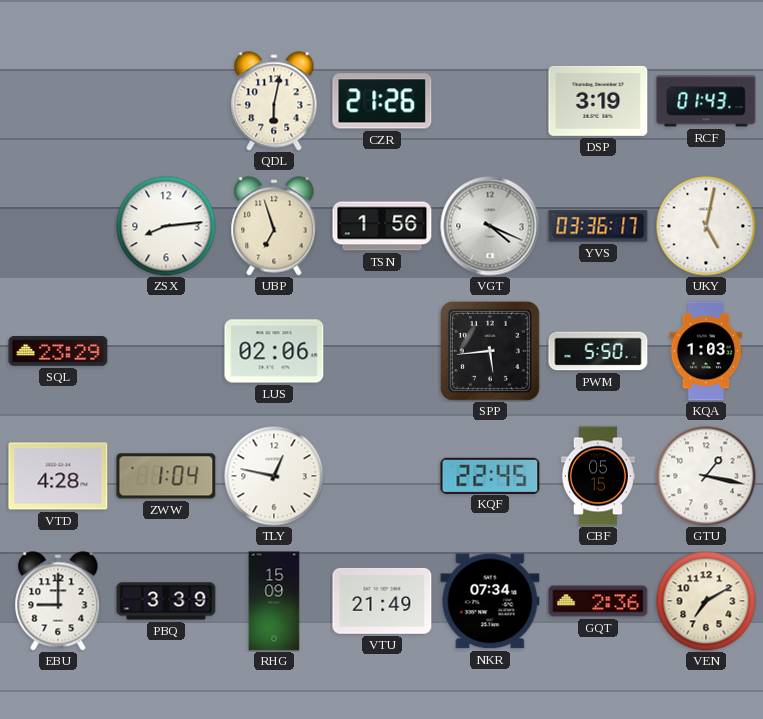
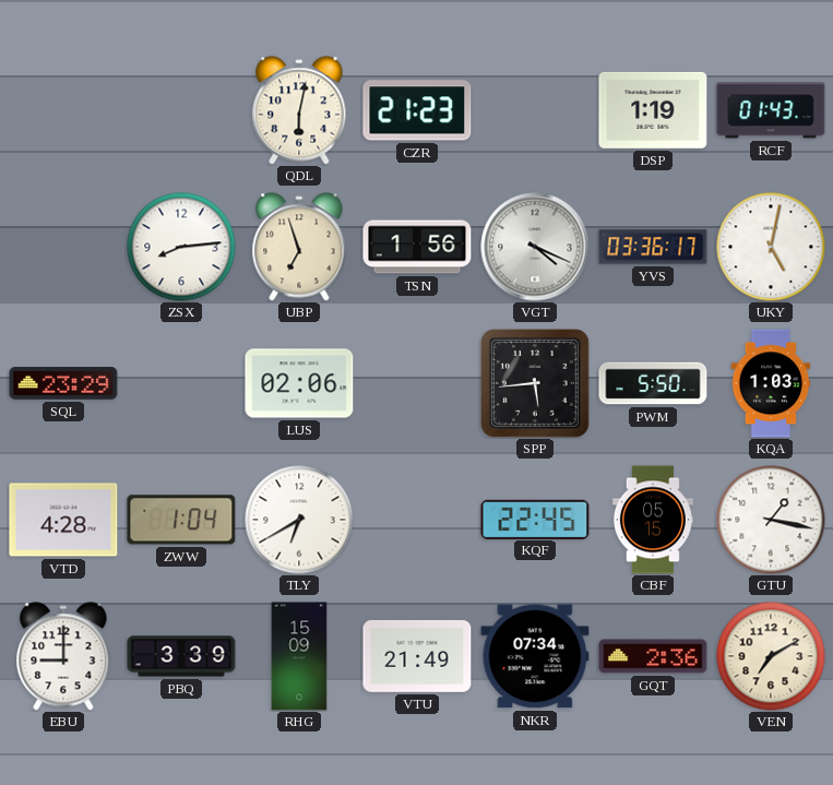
CZR: 21:26 -> 21:23
DSP: 3:19 -> 1:19
TLY: 12:47 -> 6:40
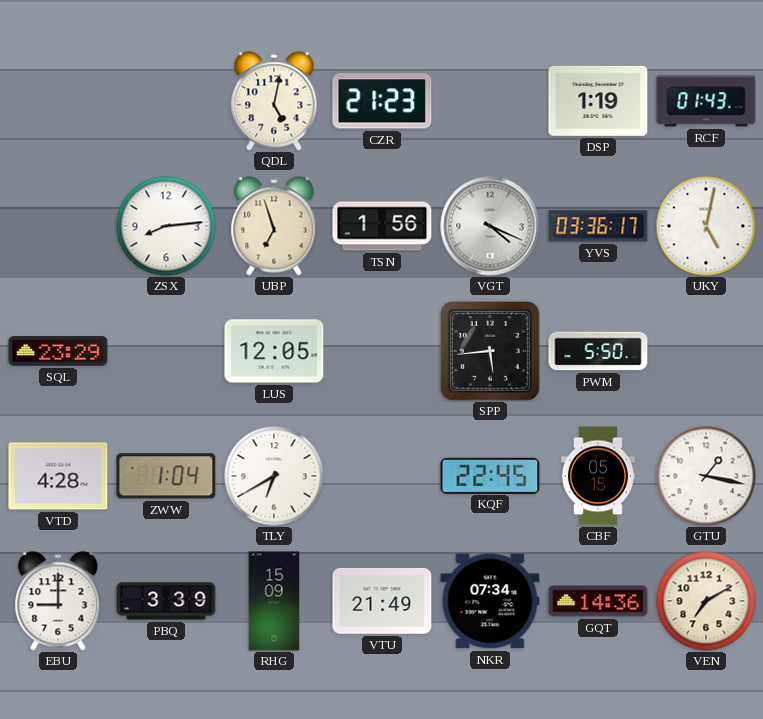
QDL: 6:02 -> 5:02
LUS: 02:06 -> 12:05
KQA: 1:03 -> none
GQT: 2:36 -> 14:36
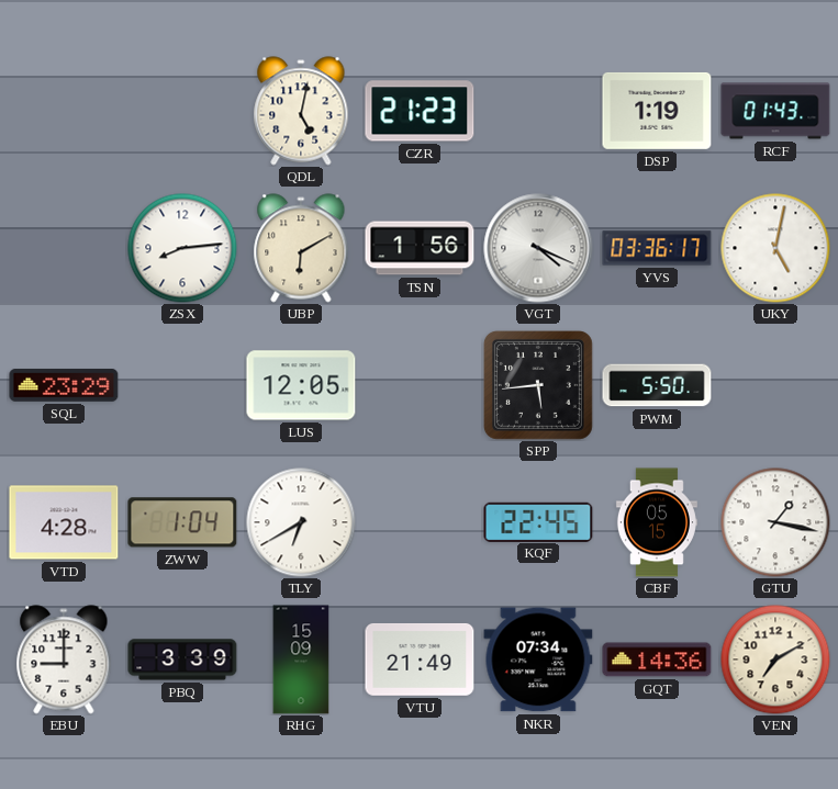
UBP: 6:57 -> 6:10
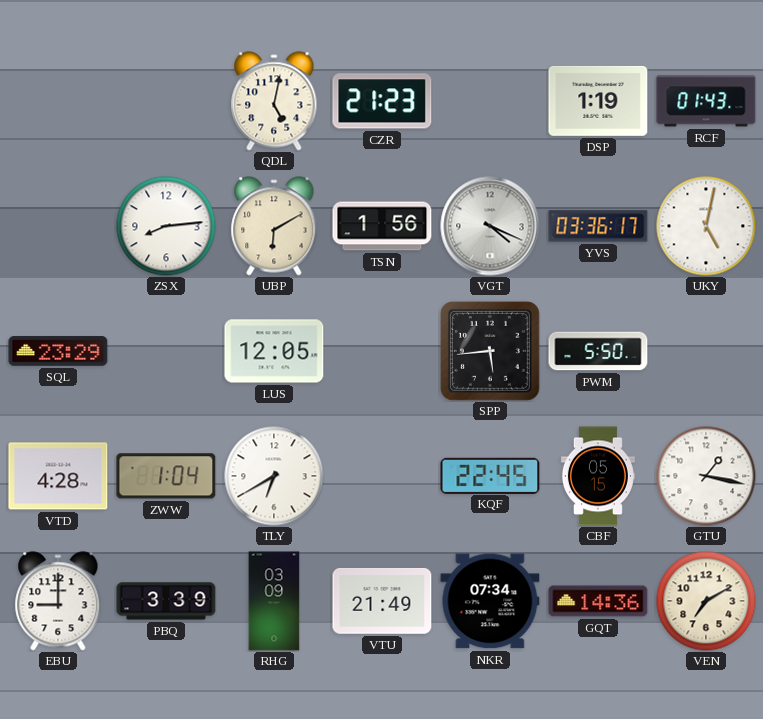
RHG: 15:09 -> 03:09
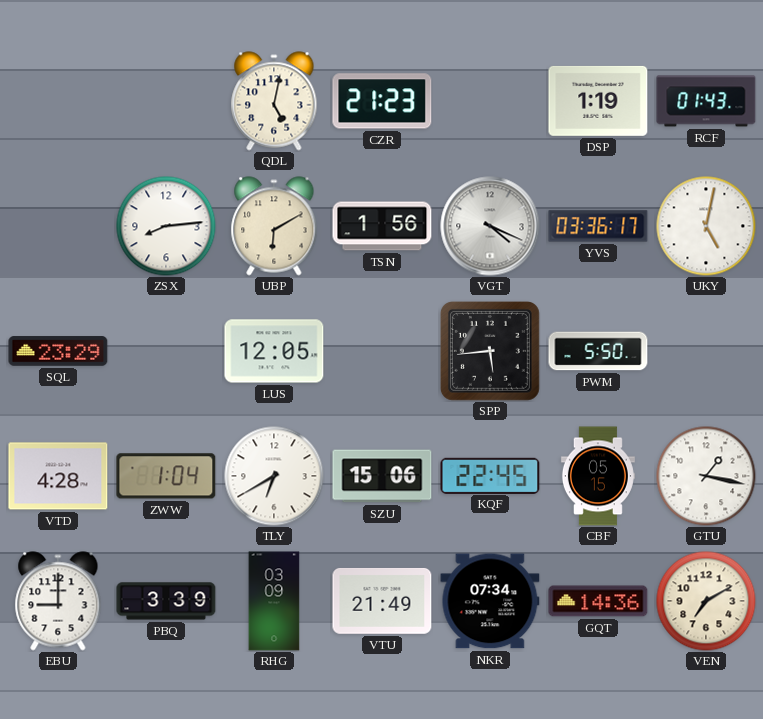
SZU: none -> 15:06
